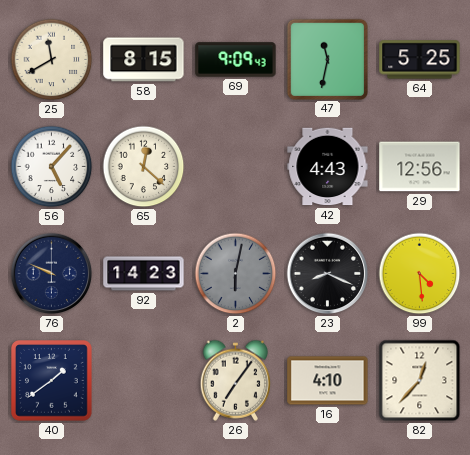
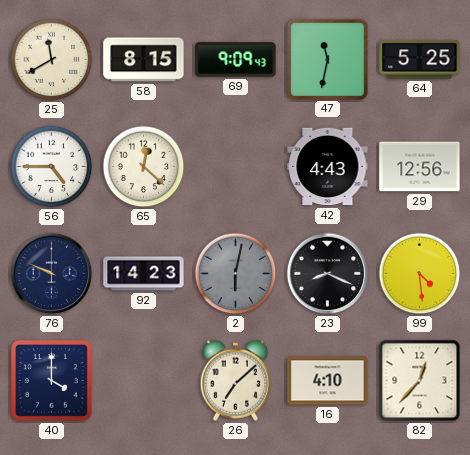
56: 5:07 -> 4:45
40: 1:39 -> 4:00
26: 7:06 -> 7:08
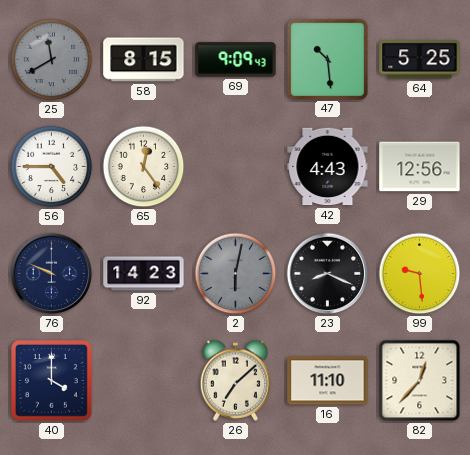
25 dial: cream -> grey
47: 11:32 -> 10:29
65: 12:22 -> 12:24
99: 4:29 -> 9:29
16: 4:10 -> 11:10
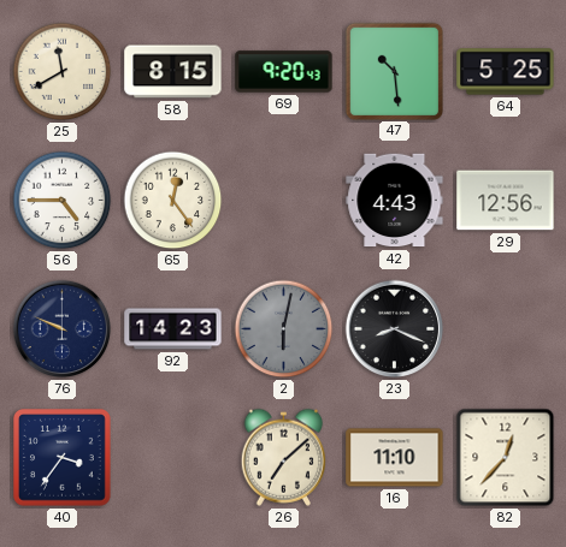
25 dial: grey -> cream
69: 9:09 -> 9:20
99: 9:29 -> none
40: 4:00 -> 3:36
